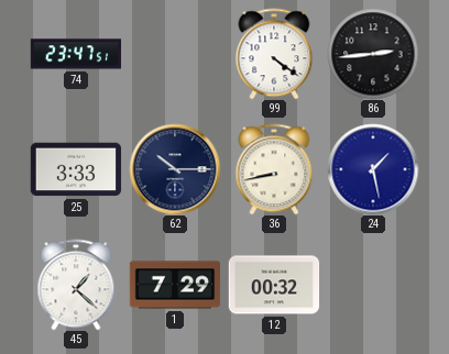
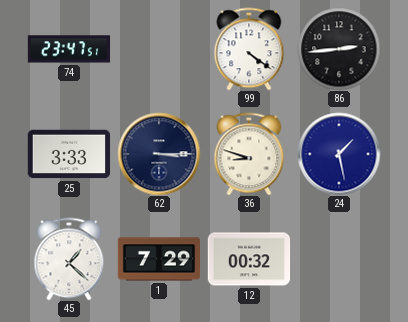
62: 10:15 -> 3:15
36: 8:43 -> 8:48
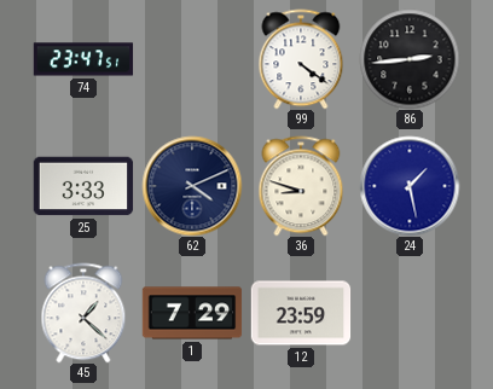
62: 3:15 -> 4:11
12: 00:32 -> 23:59
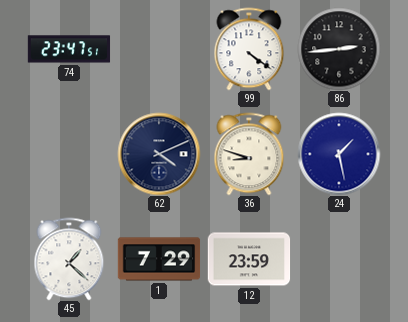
25: 3:33 -> none
